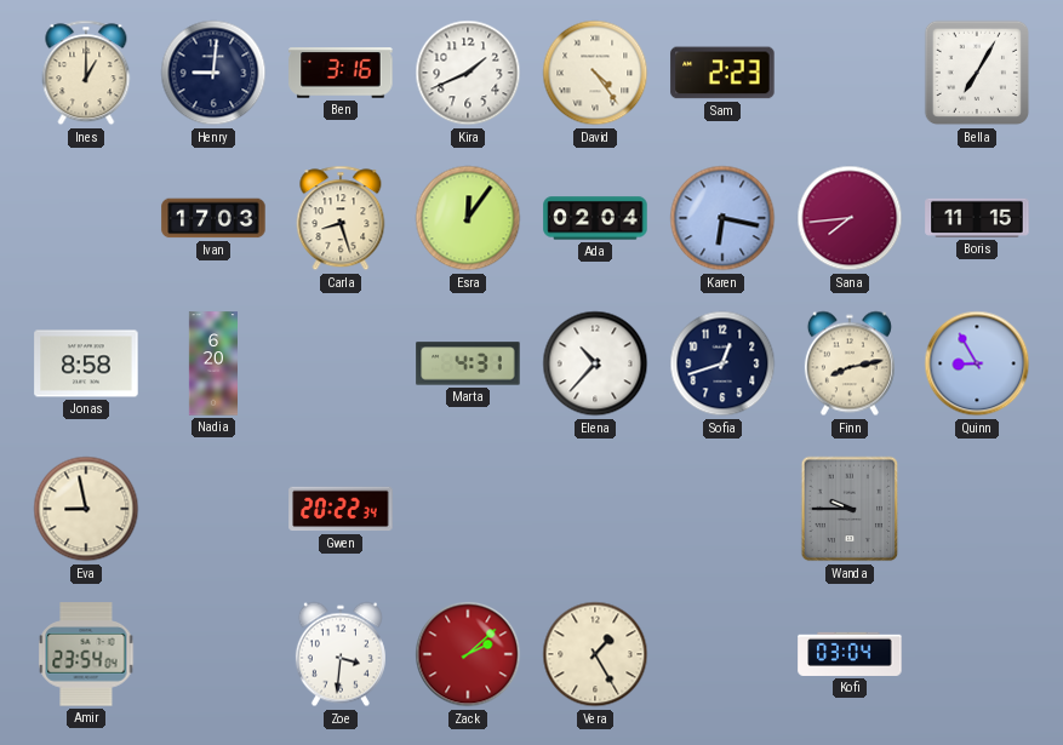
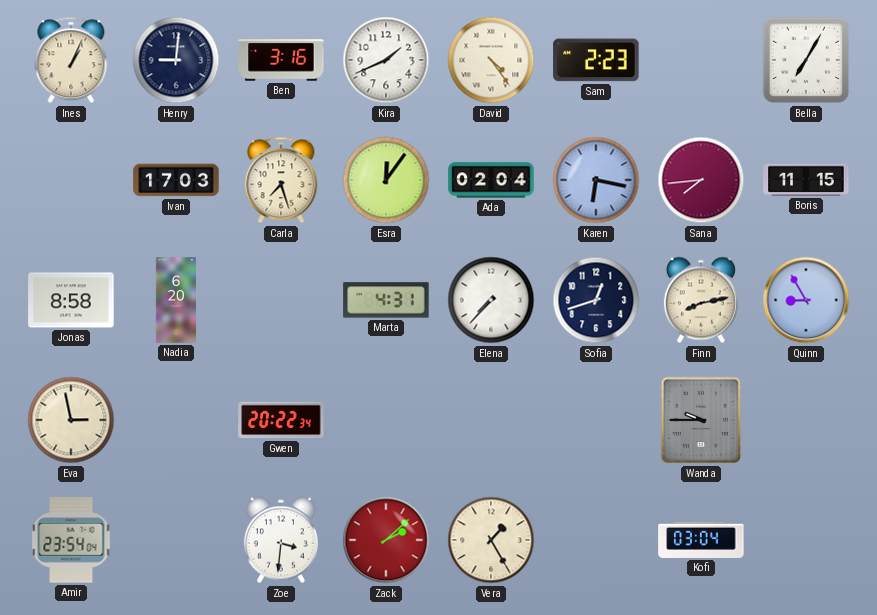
Ines: 1:00 -> 1:04
Carla: 8:27 -> 7:27
Elena: 10:37 -> 7:37
Eva: 8:58 -> 2:58
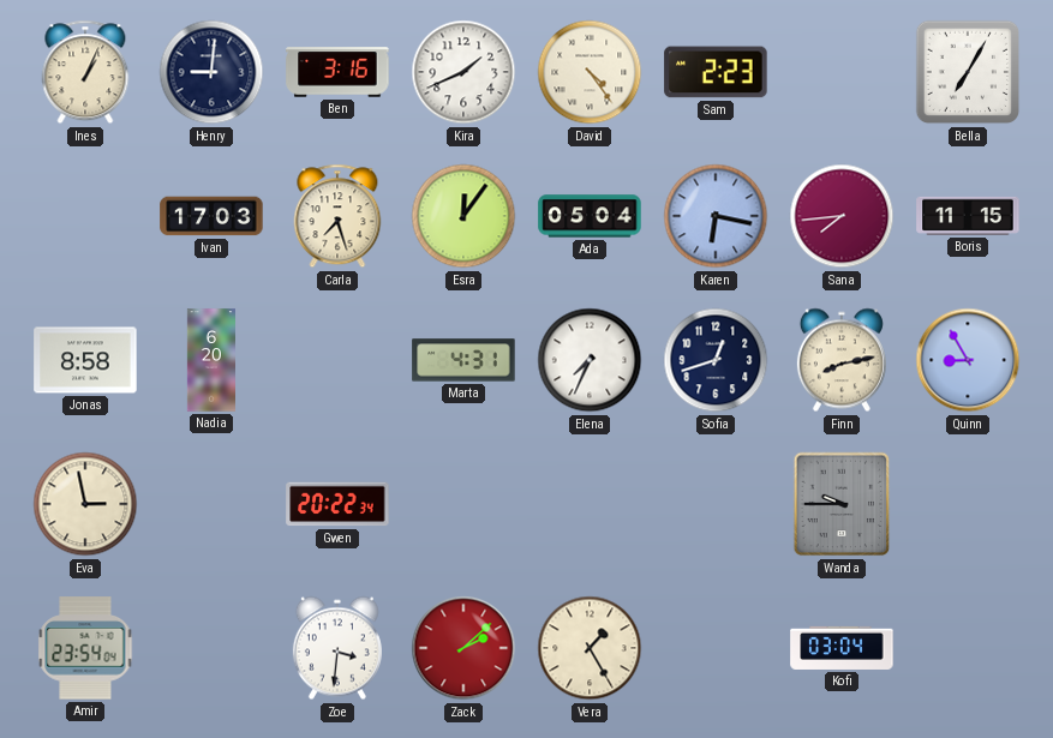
Ada: 02:04 -> 05:04
Elena: 7:37 -> 7:34
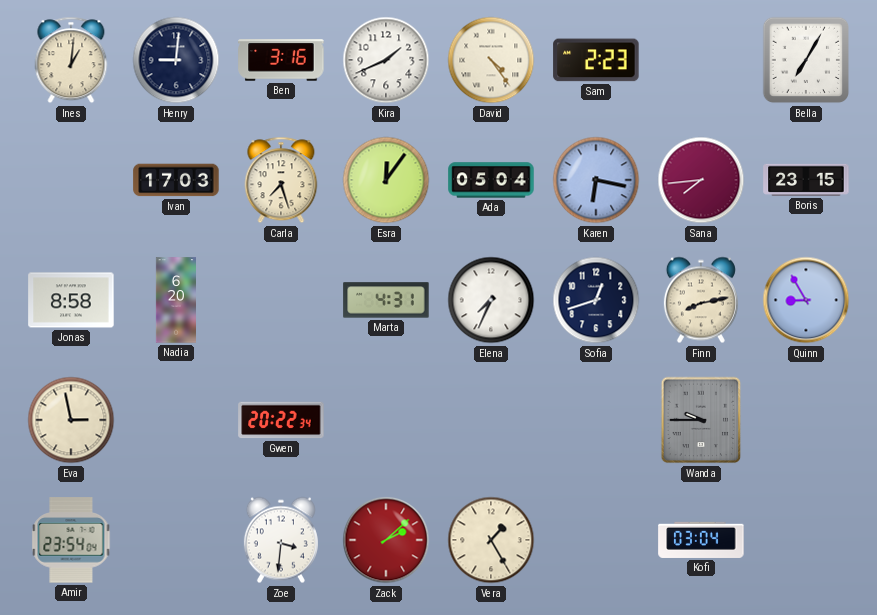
Ines: 1:04 -> 1:01
Boris: 11:15 -> 23:15
